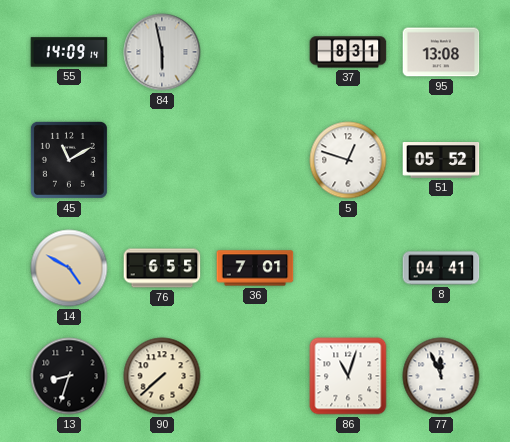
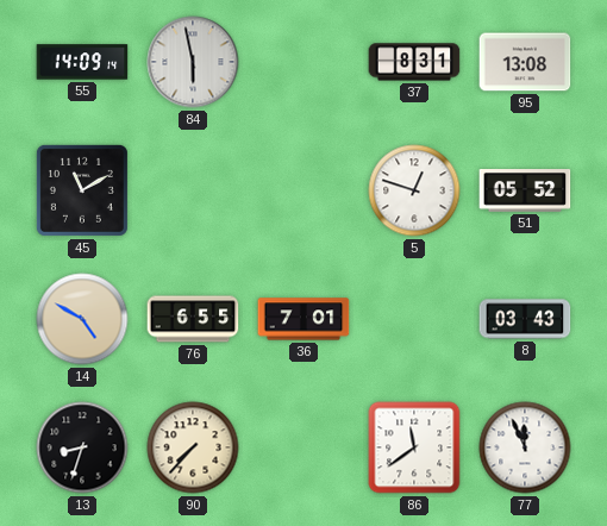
8: 04:41 -> 03:43
90: 7:38 -> 7:37
86: 11:03 -> 11:39
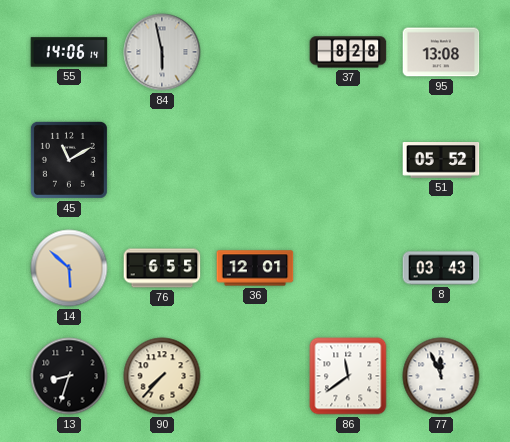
55: 14:09 -> 14:06
37: 8:31 -> 8:28
5: 12:48 -> none
14: 4:50 -> 5:52
36: 7:01 -> 12:01
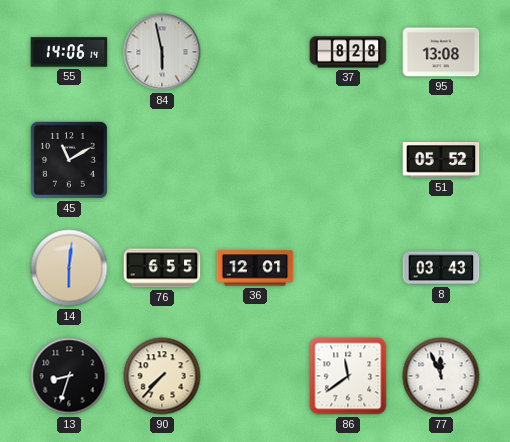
14: 5:52 -> 6:01
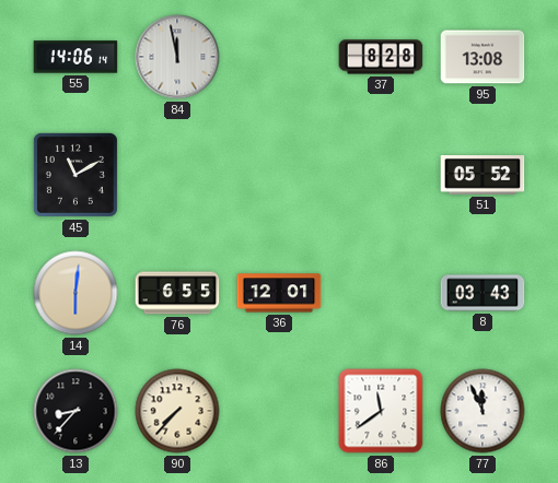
84: 5:58 -> 11:58
13: 8:33 -> 8:37
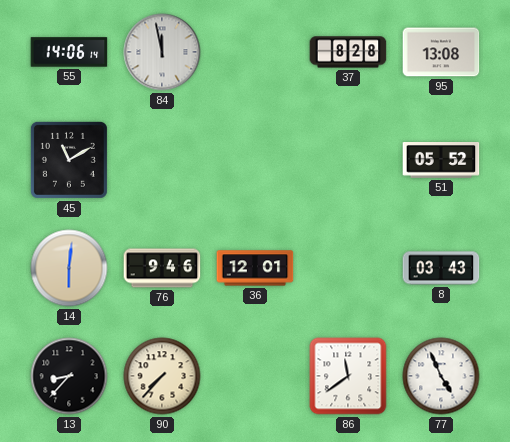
76: 6:55 -> 9:46
77: 11:56 -> 4:56
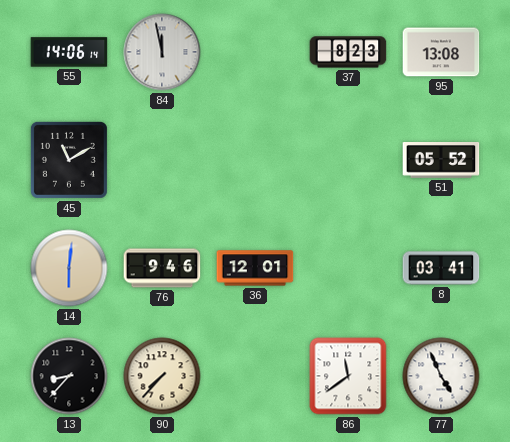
37: 8:28 -> 8:23
8: 03:43 -> 03:41
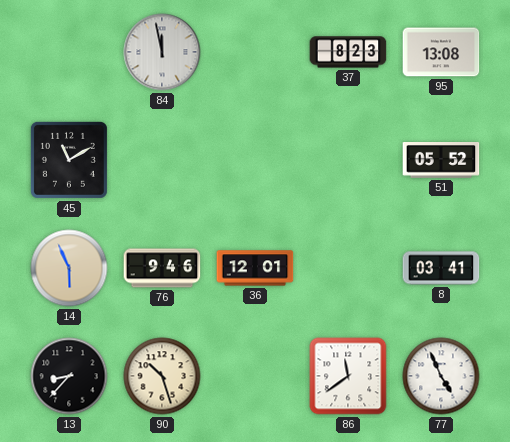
55: 14:06 -> none
14: 6:01 -> 5:56
90: 7:37 -> 10:27
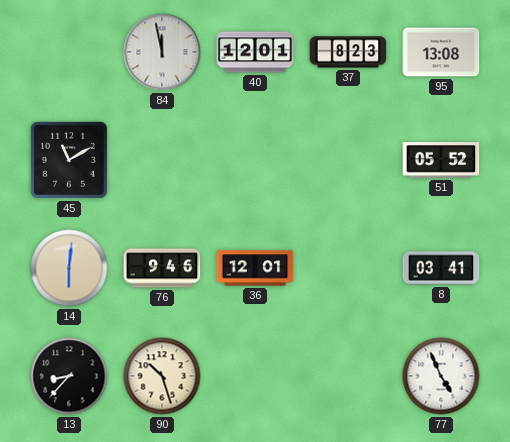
40: none -> 12:01
14: 5:56 -> 6:01
86: 11:39 -> none
